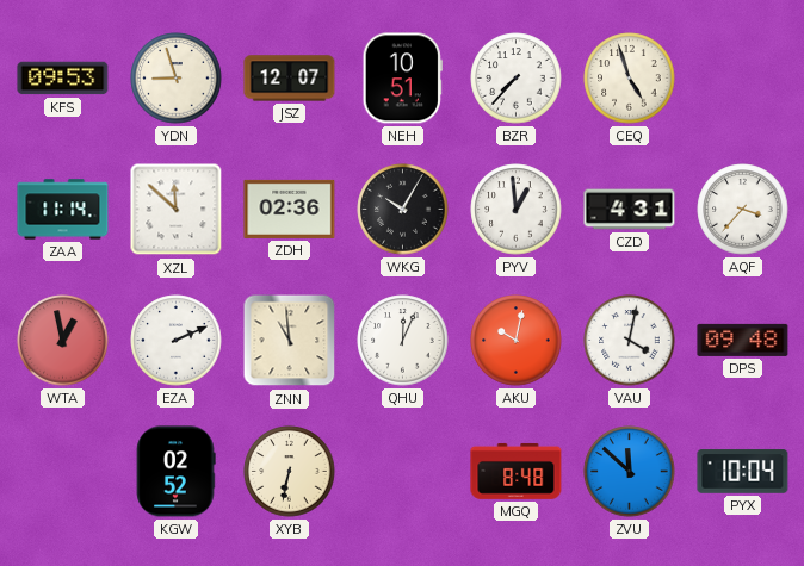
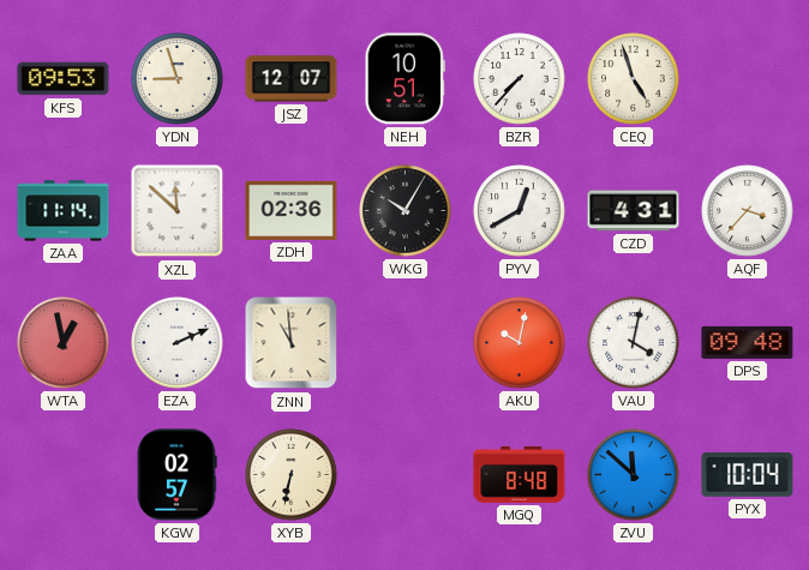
PYV: 12:59 -> 12:40
QHU: 12:04 -> none
KGW: 02:52 -> 02:57
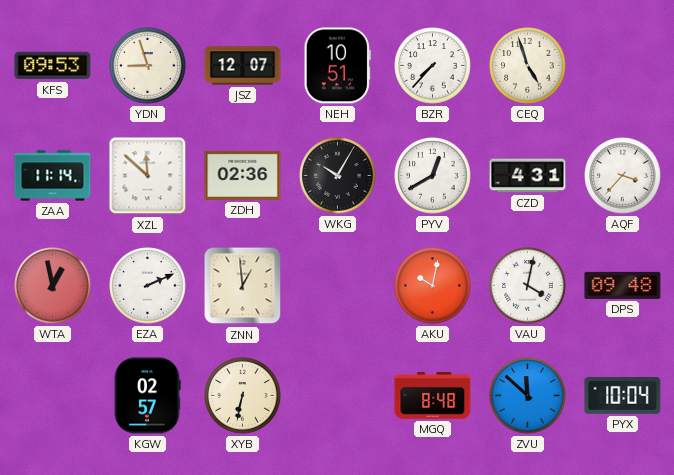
ZNN: 10:59 -> 12:59
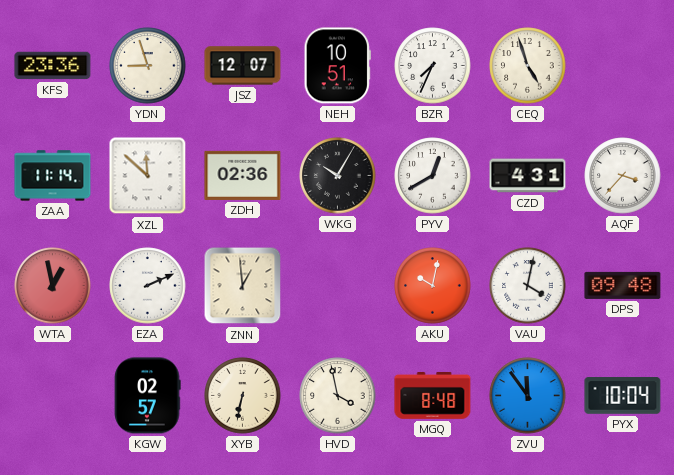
KFS: 09:53 -> 23:36
BZR: 7:37 -> 7:34
HVD: none -> 3:58
ZVU: 11:52 -> 11:54
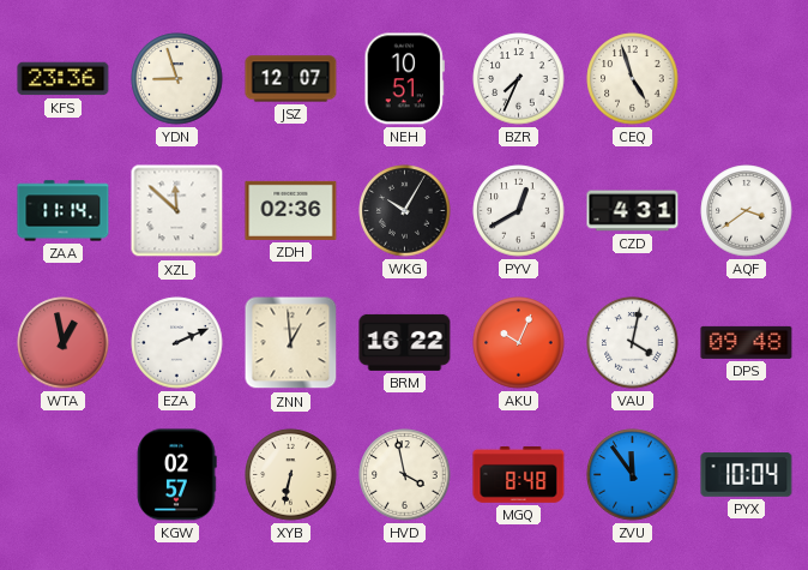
AQF: 3:37 -> 3:39
BRM: none -> 16:22
AKU: 10:02 -> 10:04
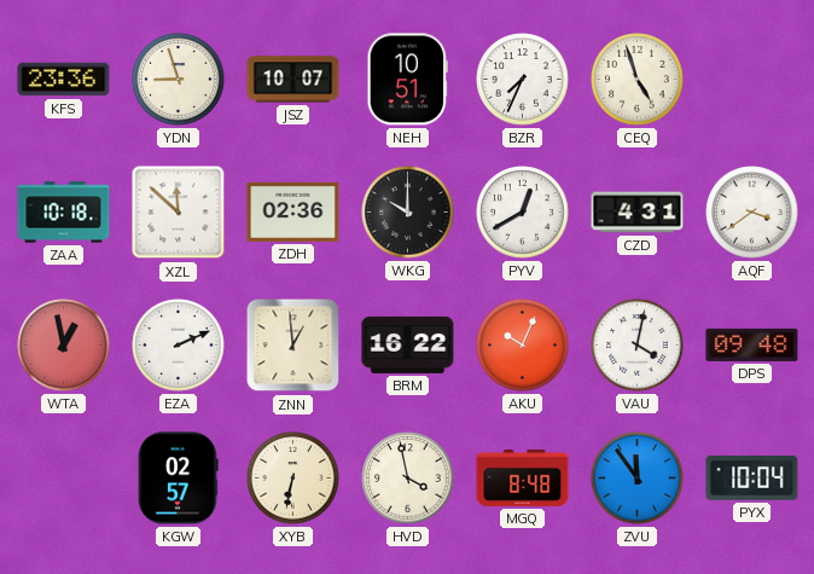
JSZ: 12:07 -> 10:07
ZAA: 11:14 -> 10:18
WKG: 10:05 -> 10:00
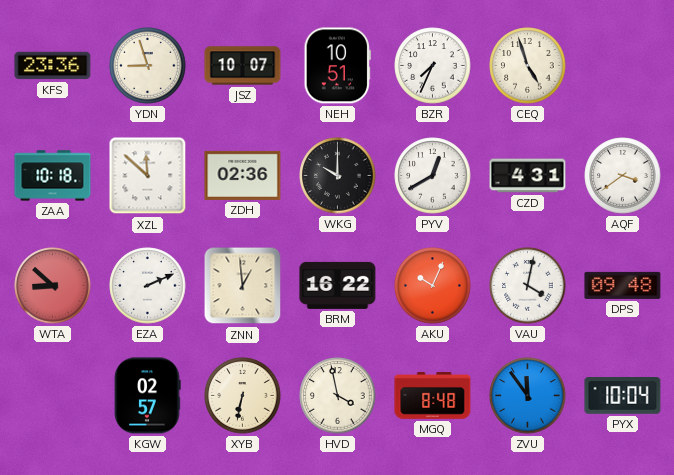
WTA: 12:58 -> 8:52
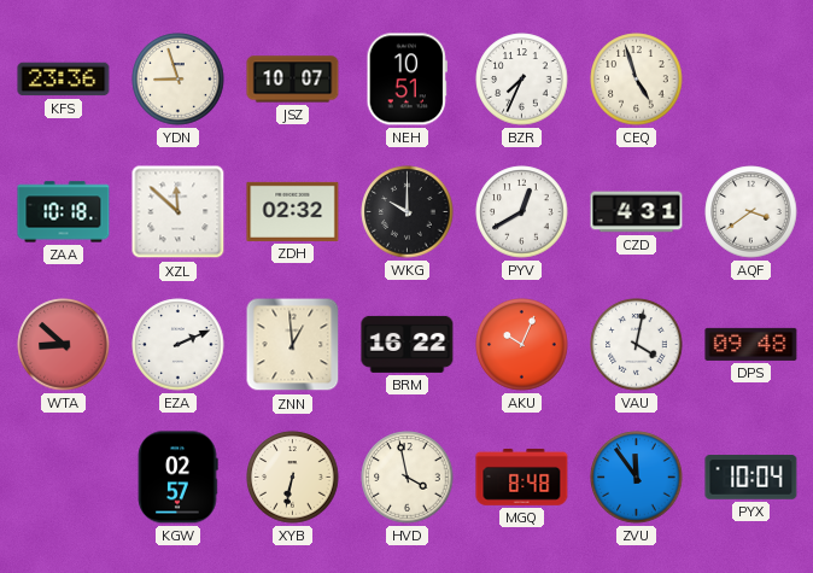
ZDH: 02:36 -> 02:32
